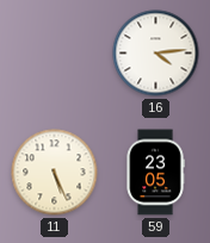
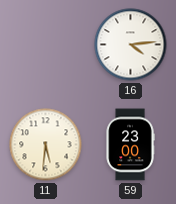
11: 5:26 -> 5:31
59: 23:05 -> 23:00
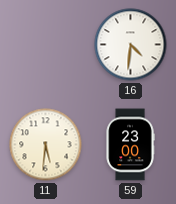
16: 4:14 -> 4:31
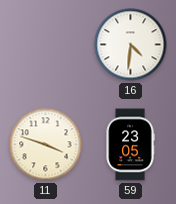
11: 5:31 -> 3:48
59: 23:00 -> 23:05
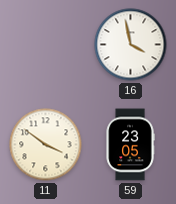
16: 4:31 -> 3:58
11: 3:48 -> 3:51
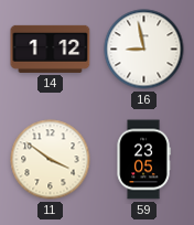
14: none -> 1:12
16: 3:58 -> 8:58
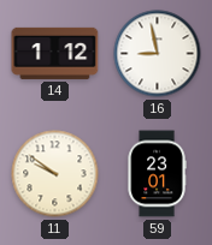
11: 3:51 -> 9:51
59: 23:05 -> 23:01
